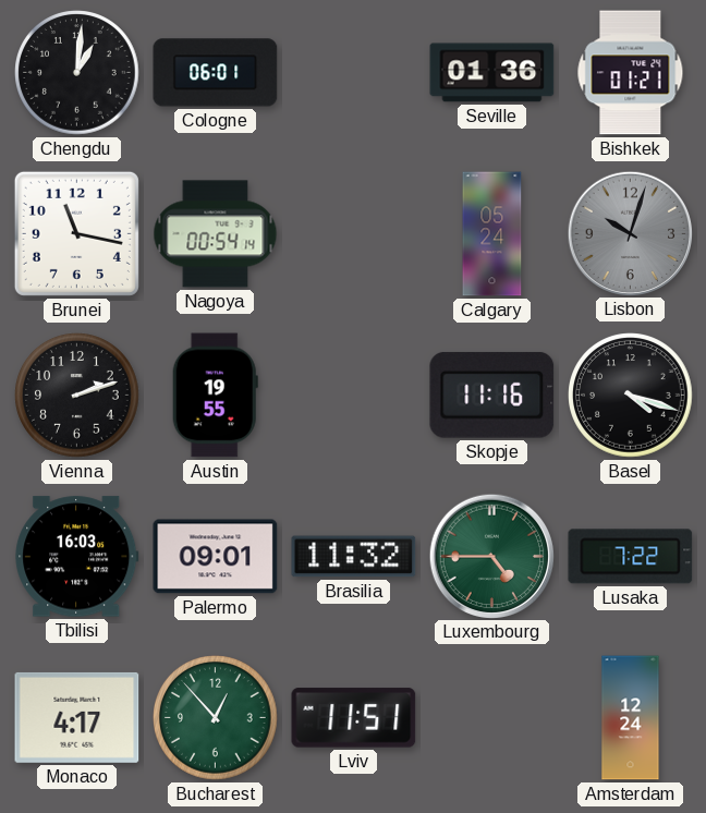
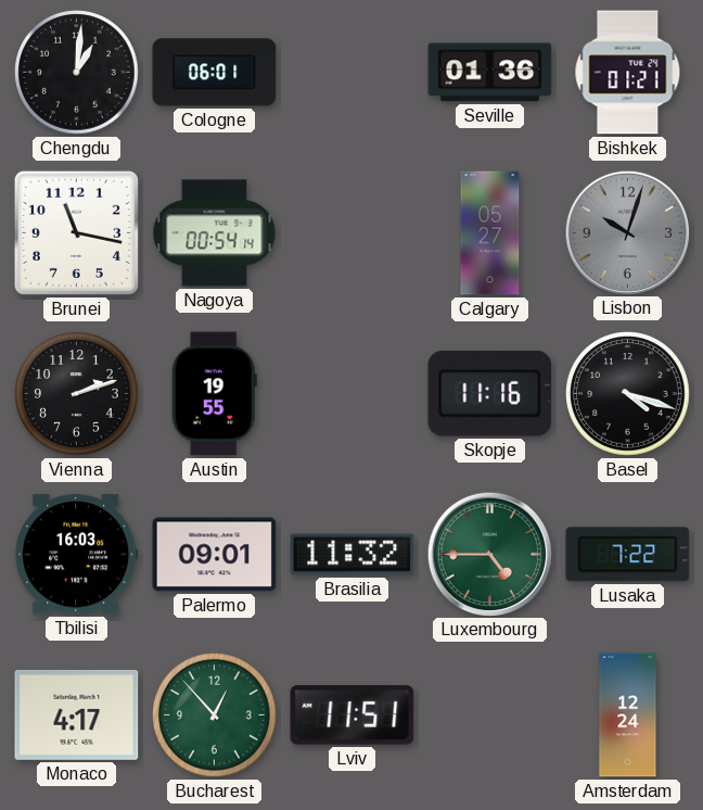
Calgary: 05:24 -> 05:27
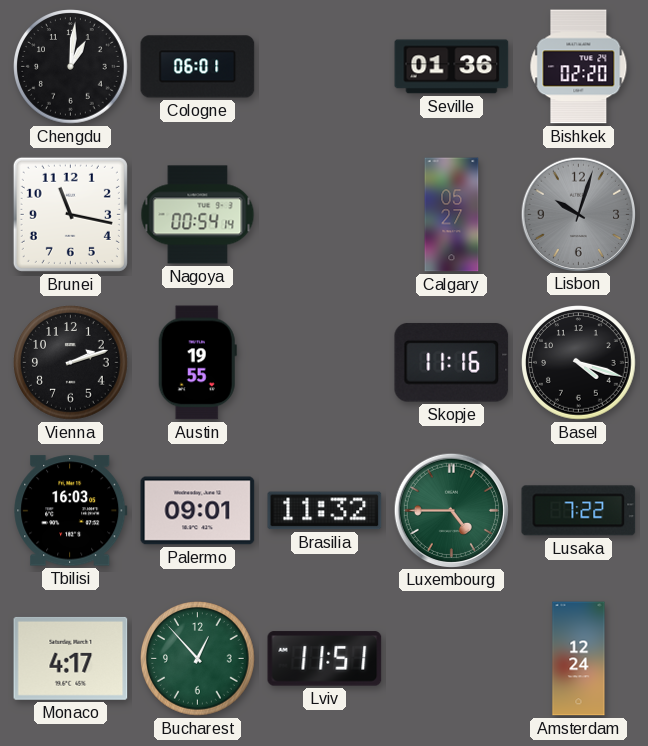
Bishkek: 01:21 -> 02:20
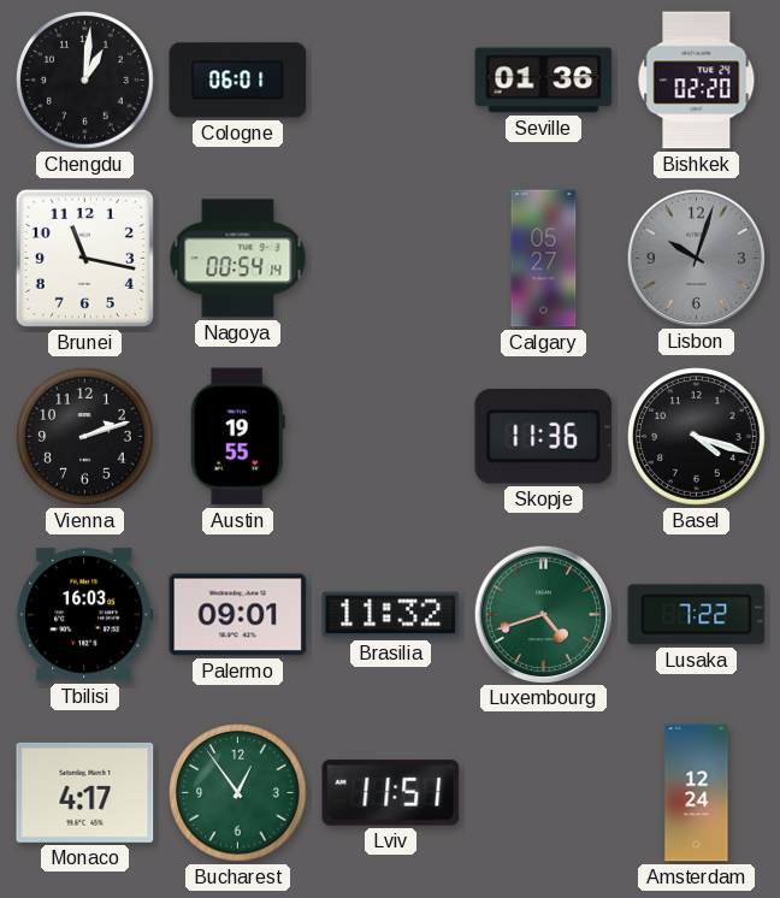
Skopje: 11:16 -> 11:36
Luxembourg: 4:45 -> 4:42
Bucharest: 12:53 -> 12:54
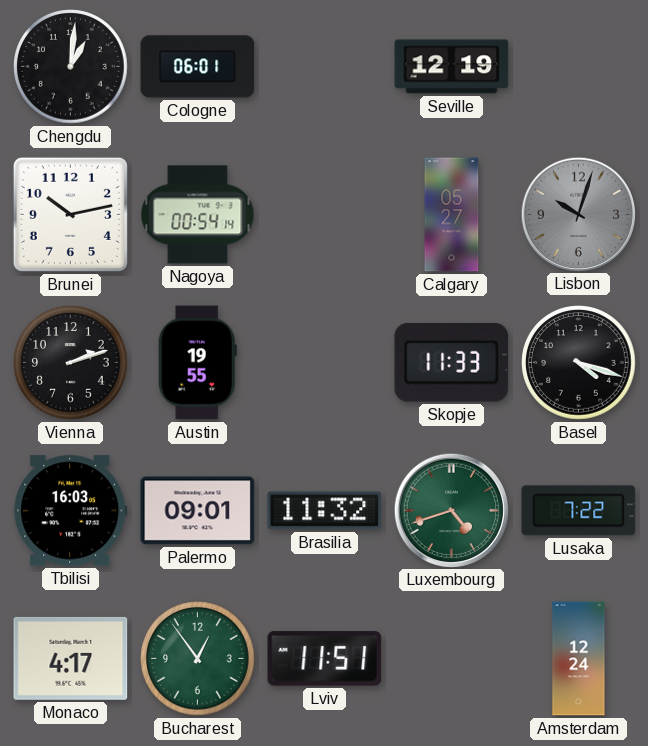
Seville: 01:36 -> 12:19
Bishkek: 02:20 -> none
Brunei: 11:17 -> 10:13
Skopje: 11:36 -> 11:33
